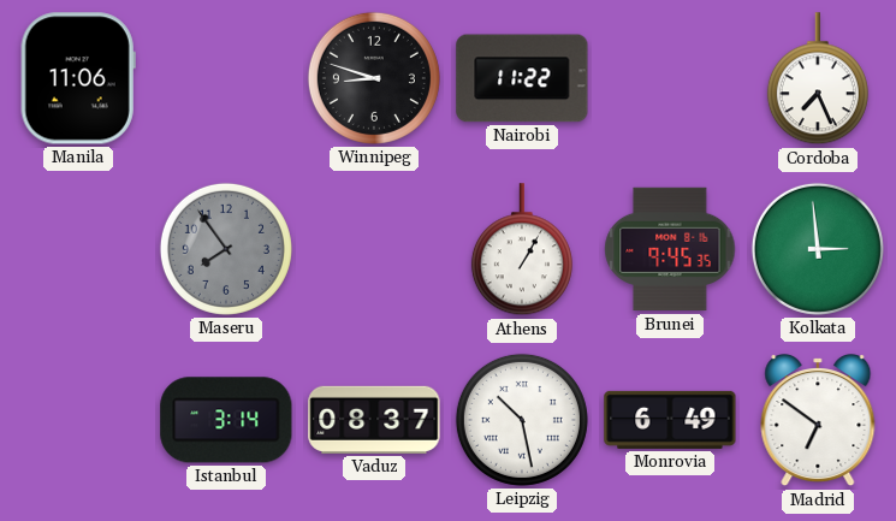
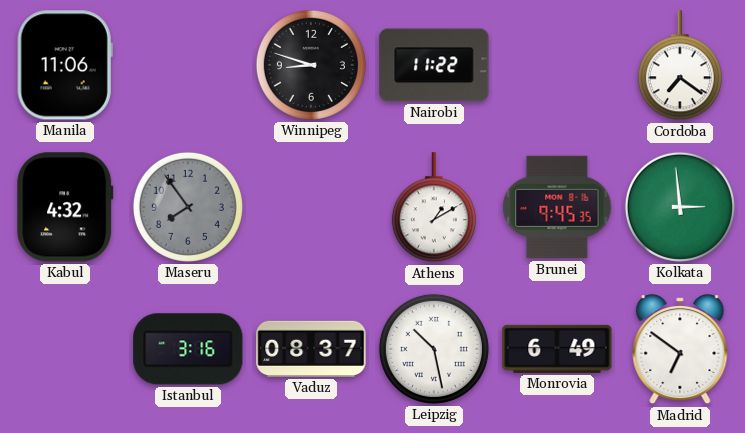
Cordoba: 7:26 -> 7:21
Kabul: none -> 4:32
Athens: 1:05 -> 1:10
Istanbul: 3:14 -> 3:16
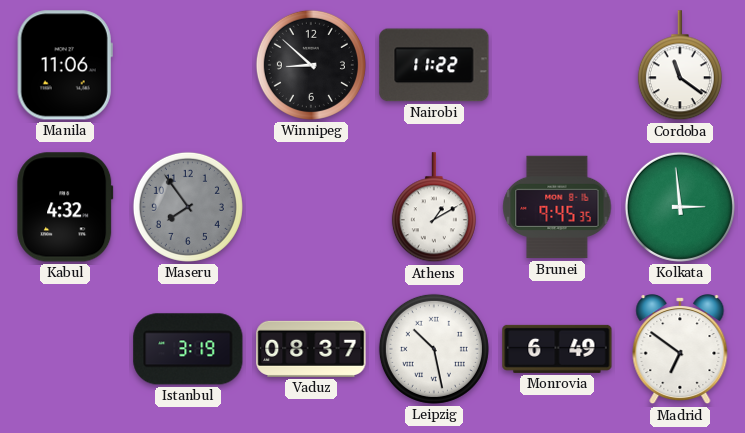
Winnipeg: 8:48 -> 8:52
Cordoba: 7:21 -> 11:21
Istanbul: 3:16 -> 3:19
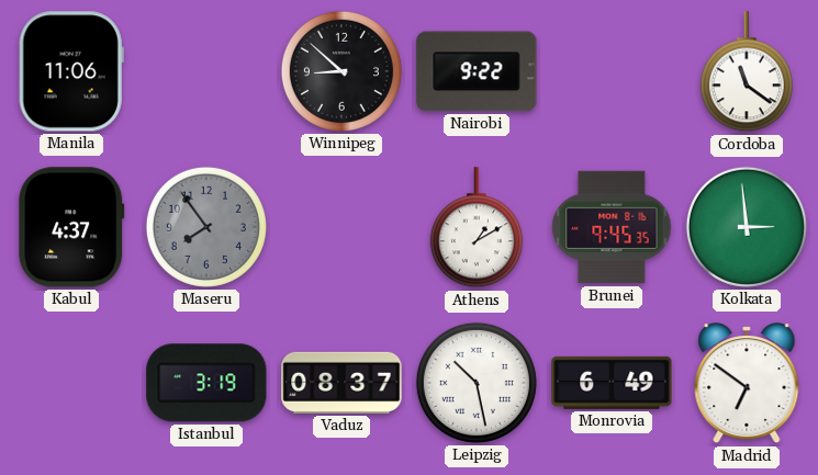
Nairobi: 11:22 -> 9:22
Kabul: 4:32 -> 4:37
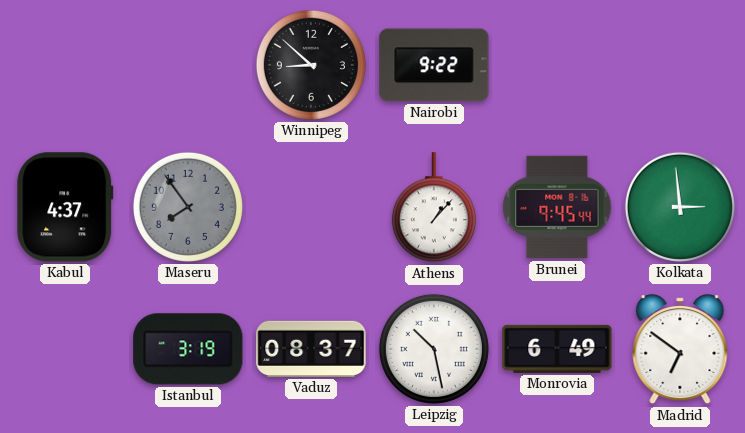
Manila: 11:06 -> none
Cordoba: 11:21 -> none
Athens: 1:10 -> 1:07
Brunei: 9:45:35 -> 9:45:44
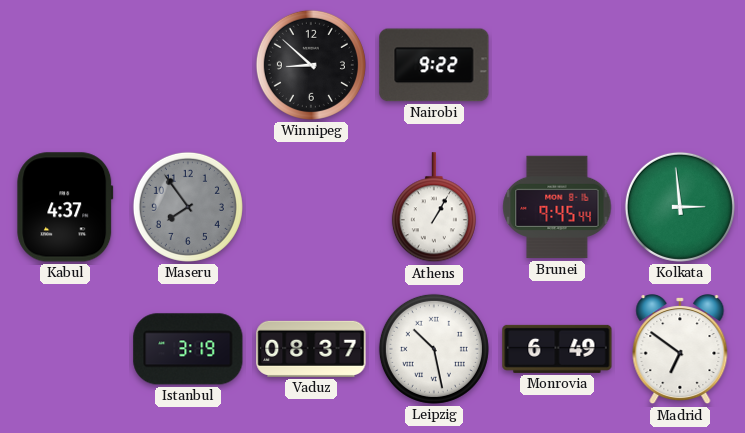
Athens: 1:07 -> 1:05
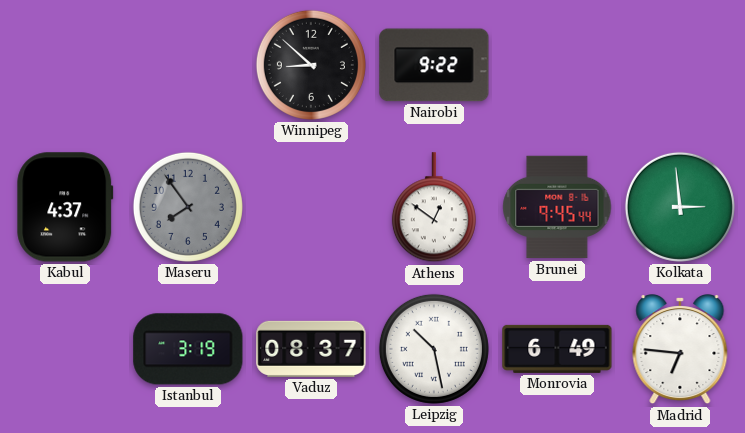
Athens: 1:05 -> 12:51
Madrid: 6:51 -> 6:46
